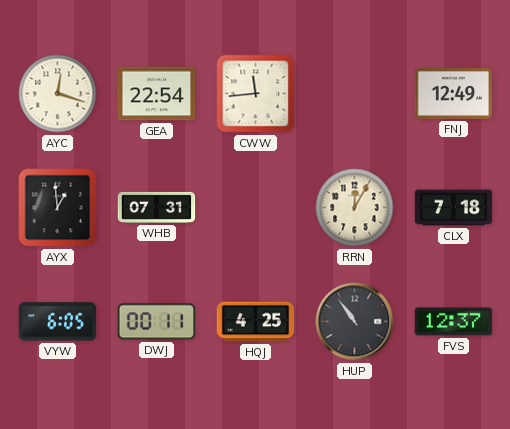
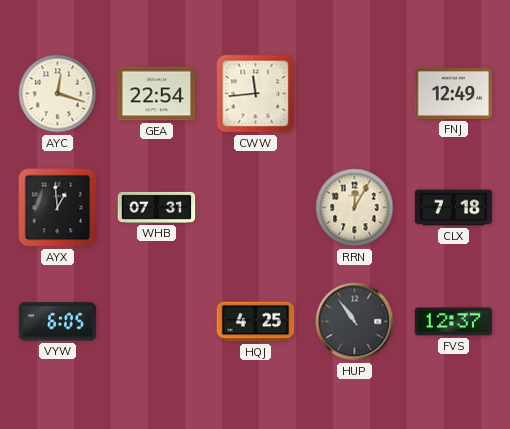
DWJ: 00:11 -> none
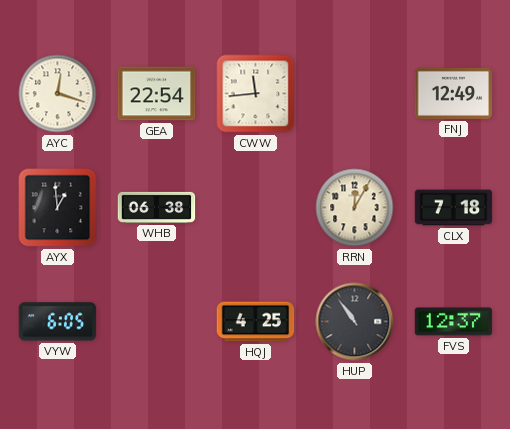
WHB: 07:31 -> 06:38
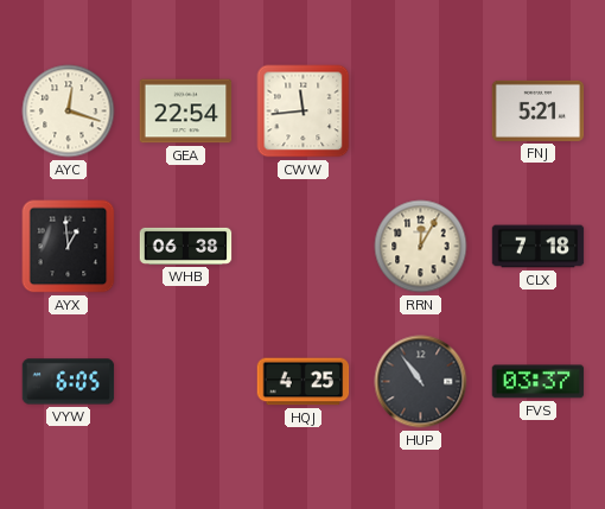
FNJ: 12:49 -> 5:21
FVS: 12:37 -> 03:37
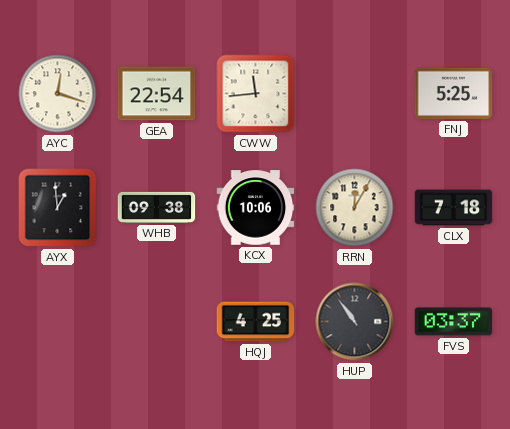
FNJ: 5:21 -> 5:25
WHB: 06:38 -> 09:38
KCX: none -> 10:06
VYW: 6:05 -> none
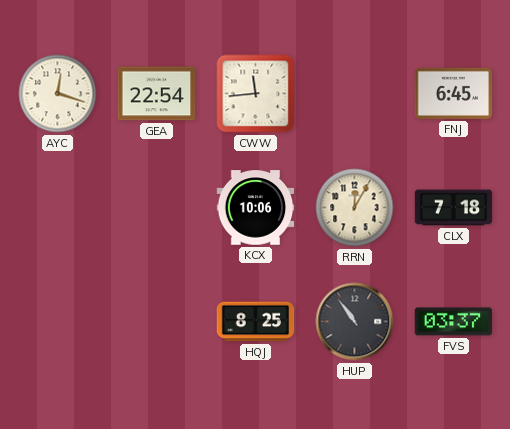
FNJ: 5:25 -> 6:45
AYX: 12:59 -> none
WHB: 09:38 -> none
HQJ: 4:25 -> 8:25
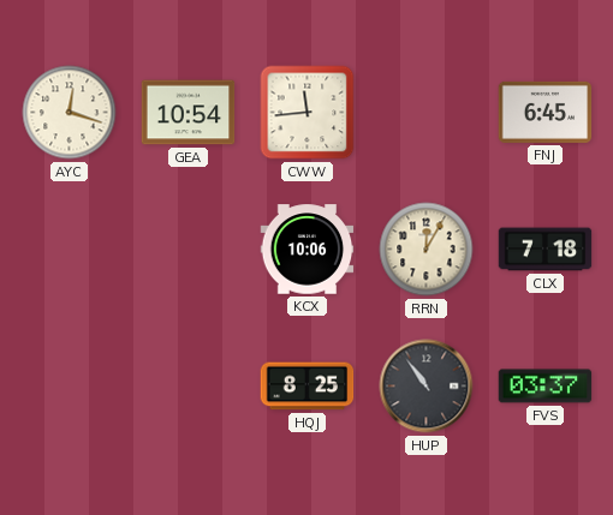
GEA: 22:54 -> 10:54
